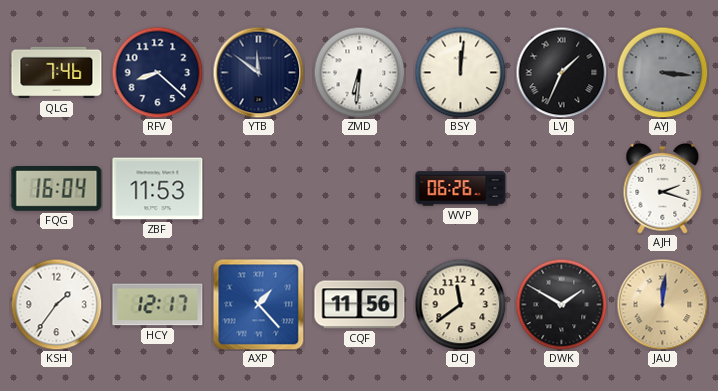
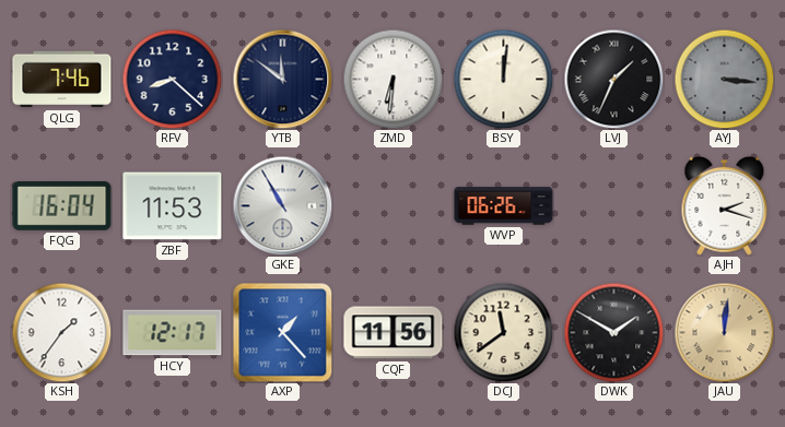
GKE: none -> 10:55
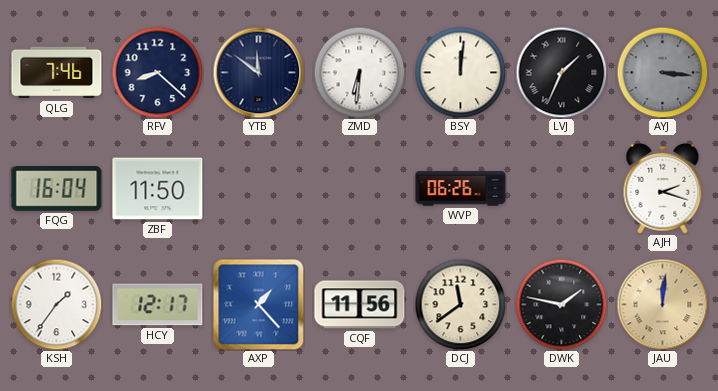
ZBF: 11:53 -> 11:50
GKE: 10:55 -> none
DWK: 1:50 -> 1:47
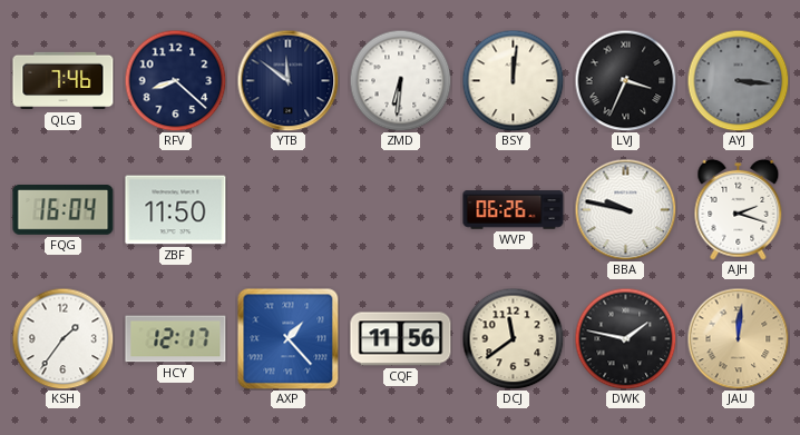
LVJ: 1:34 -> 3:34
BBA: none -> 9:47
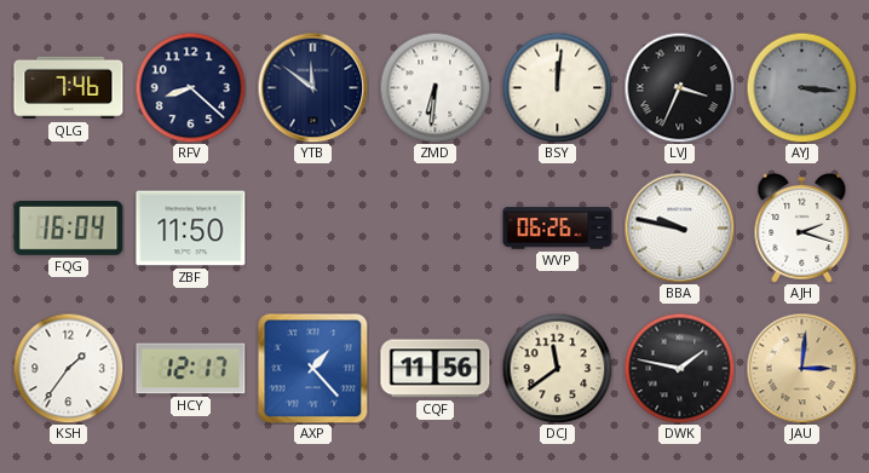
JAU: 12:01 -> 3:01
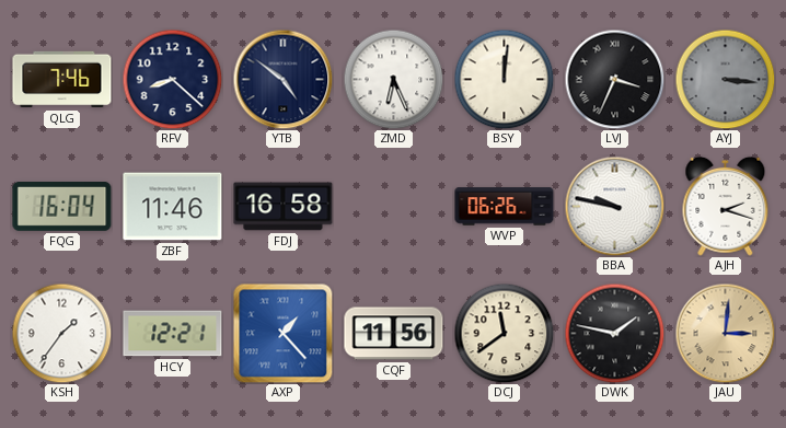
YTB: 11:51 -> 4:51
ZMD: 6:31 -> 6:26
ZBF: 11:50 -> 11:46
FDJ: none -> 16:58
HCY: 12:17 -> 12:21
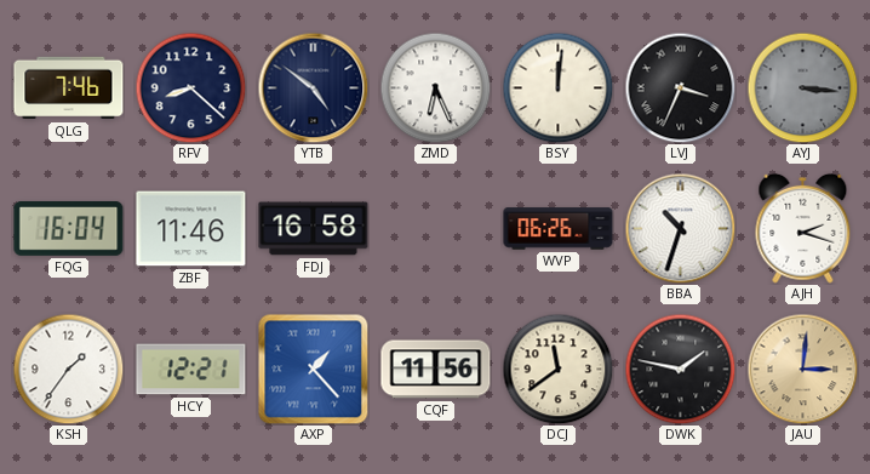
BBA: 9:47 -> 10:33
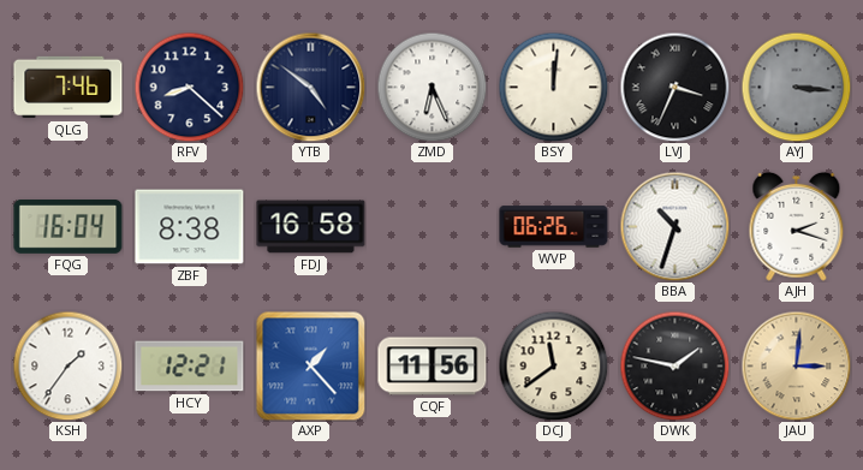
ZBF: 11:46 -> 8:38
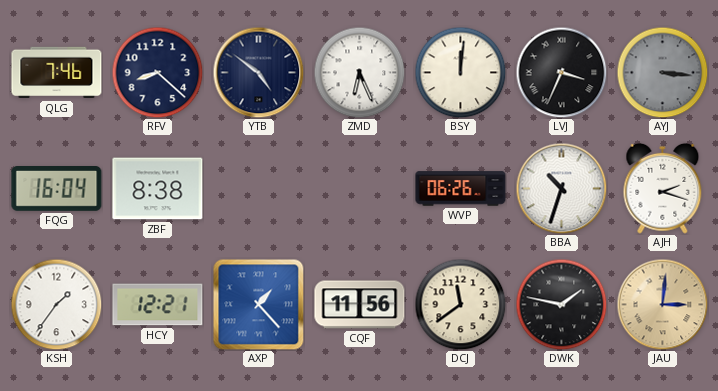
FDJ: 16:58 -> none
